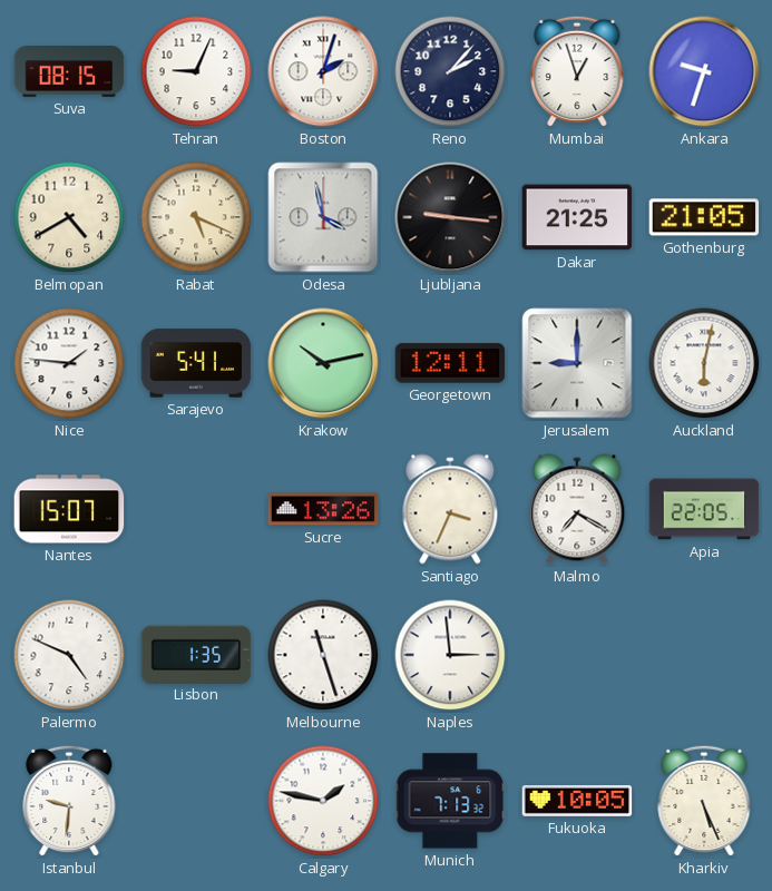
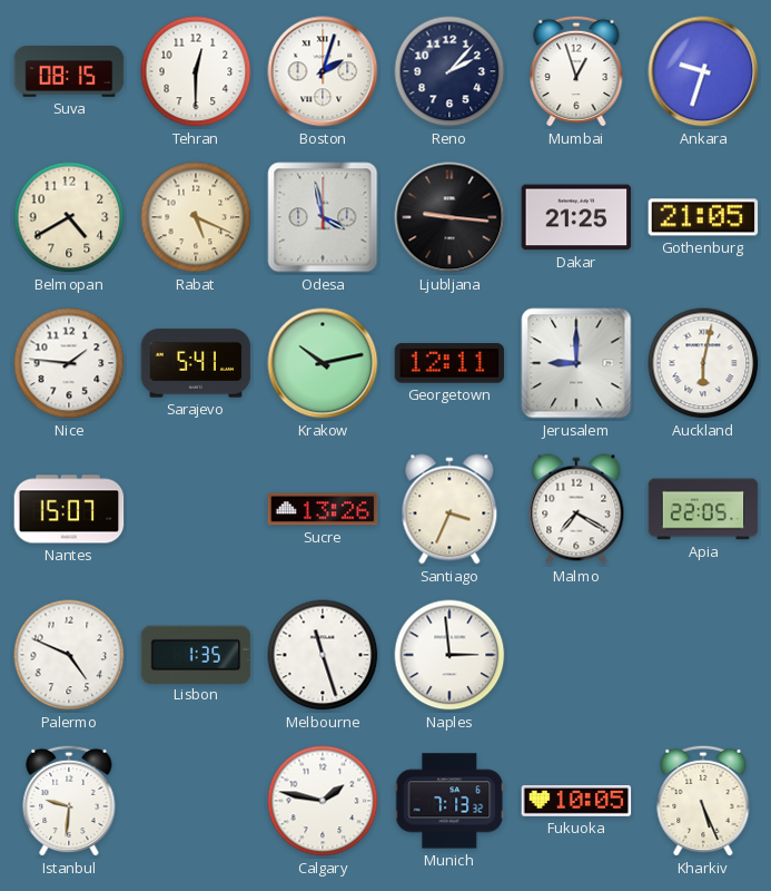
Tehran: 9:04 -> 12:30
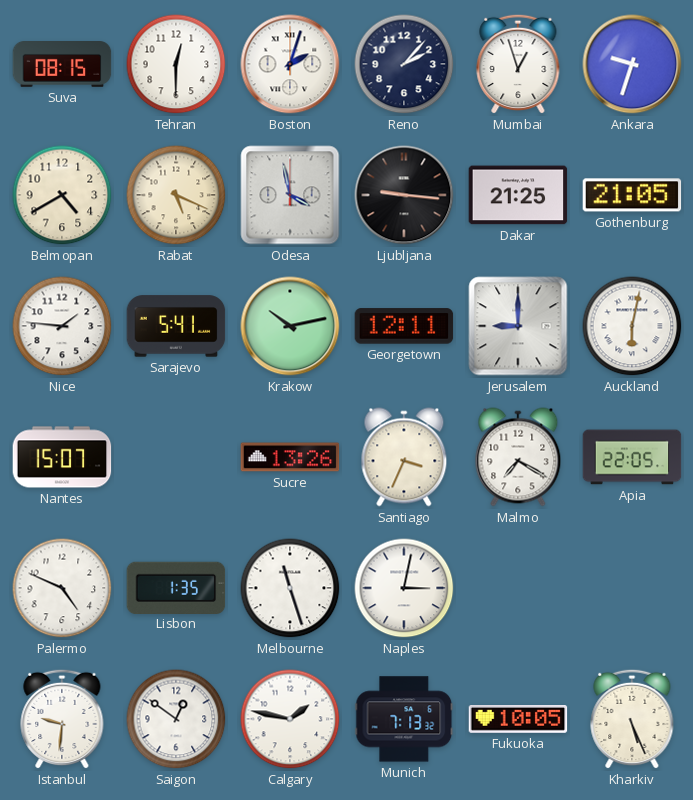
Naples: 2:59 -> 3:02
Saigon: none -> 12:51
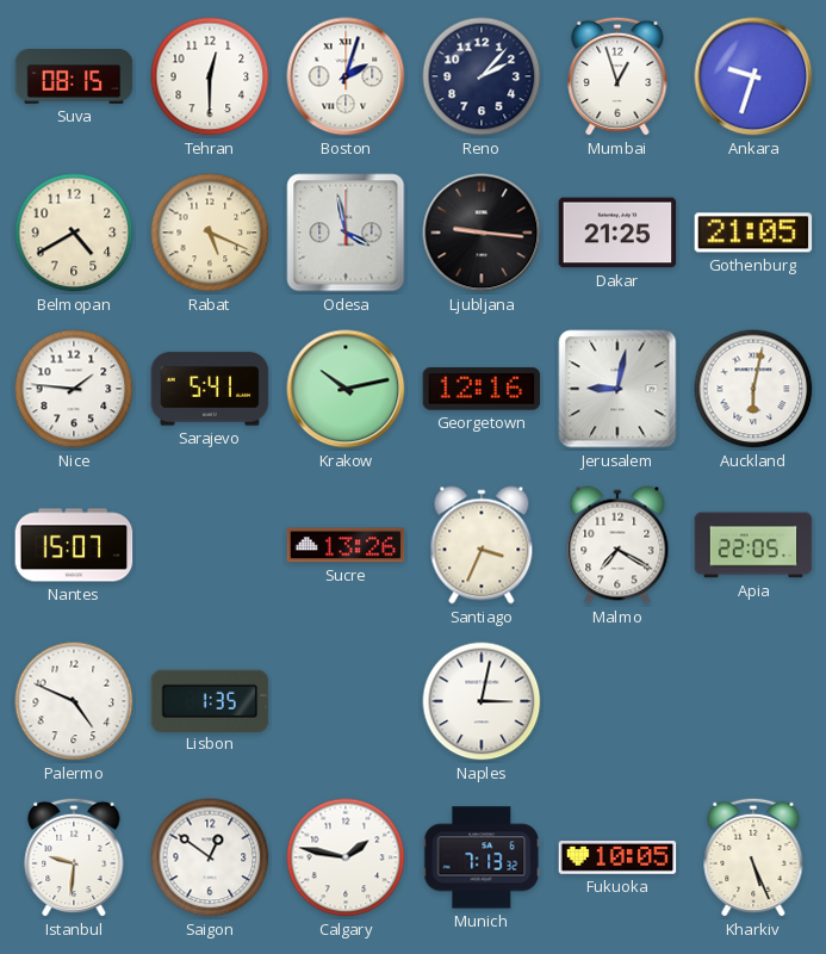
Georgetown: 12:11 -> 12:16
Jerusalem: 9:00 -> 9:02
Melbourne: 11:27 -> none
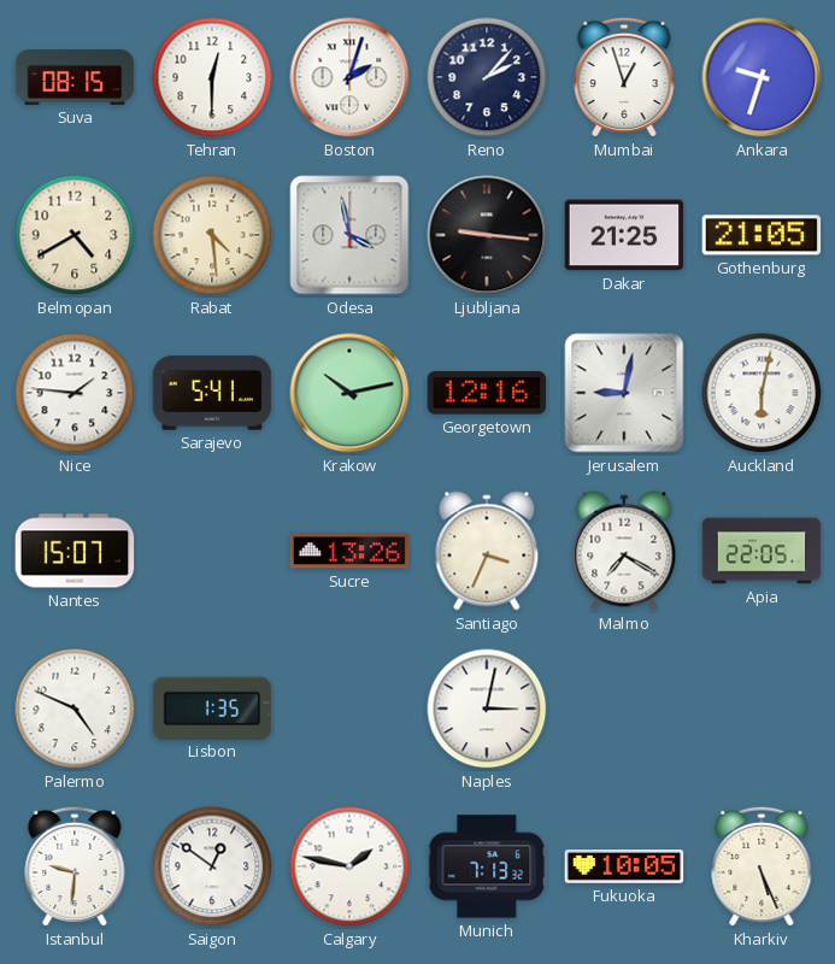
Rabat: 5:19 -> 4:29
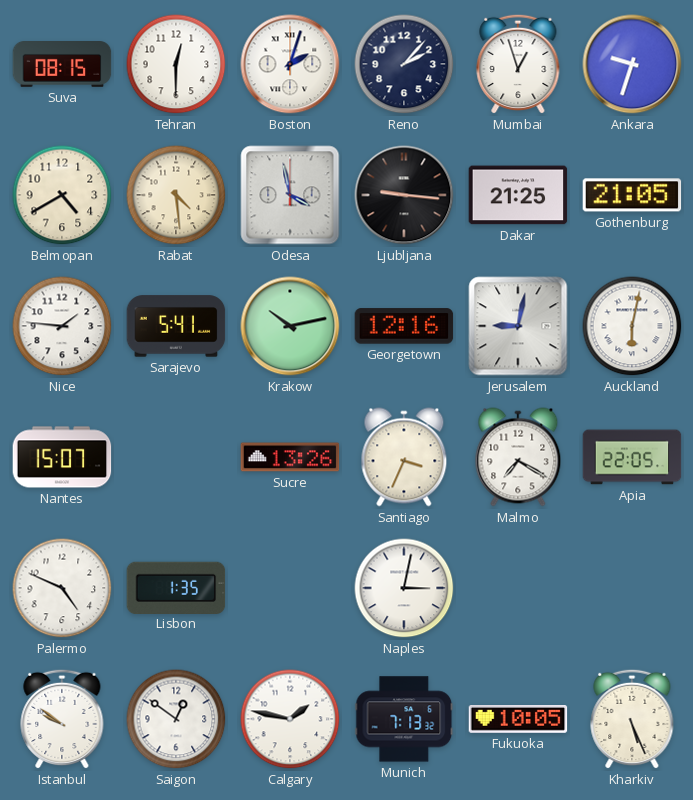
Istanbul: 9:31 -> 9:51
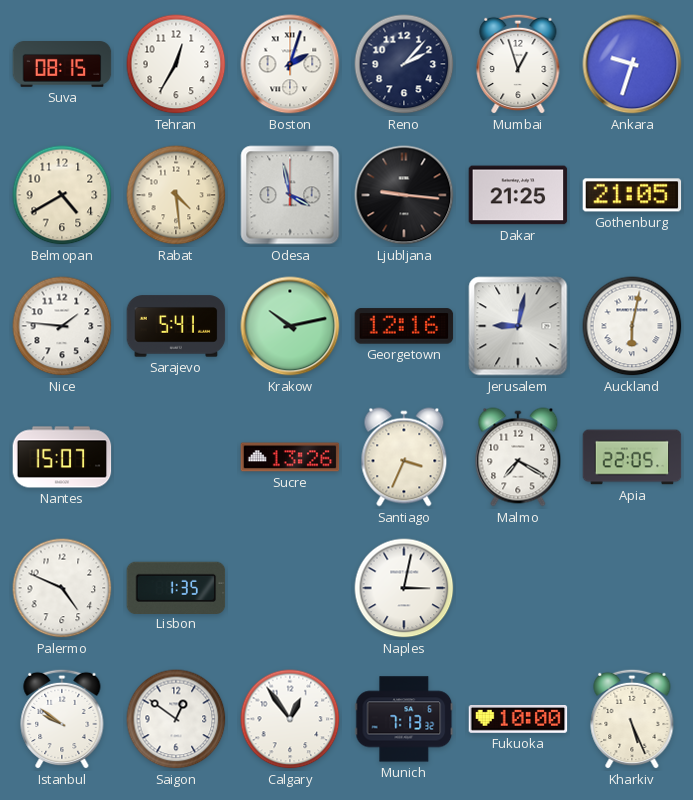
Tehran: 12:30 -> 12:35
Calgary: 1:47 -> 12:54
Fukuoka: 10:05 -> 10:00
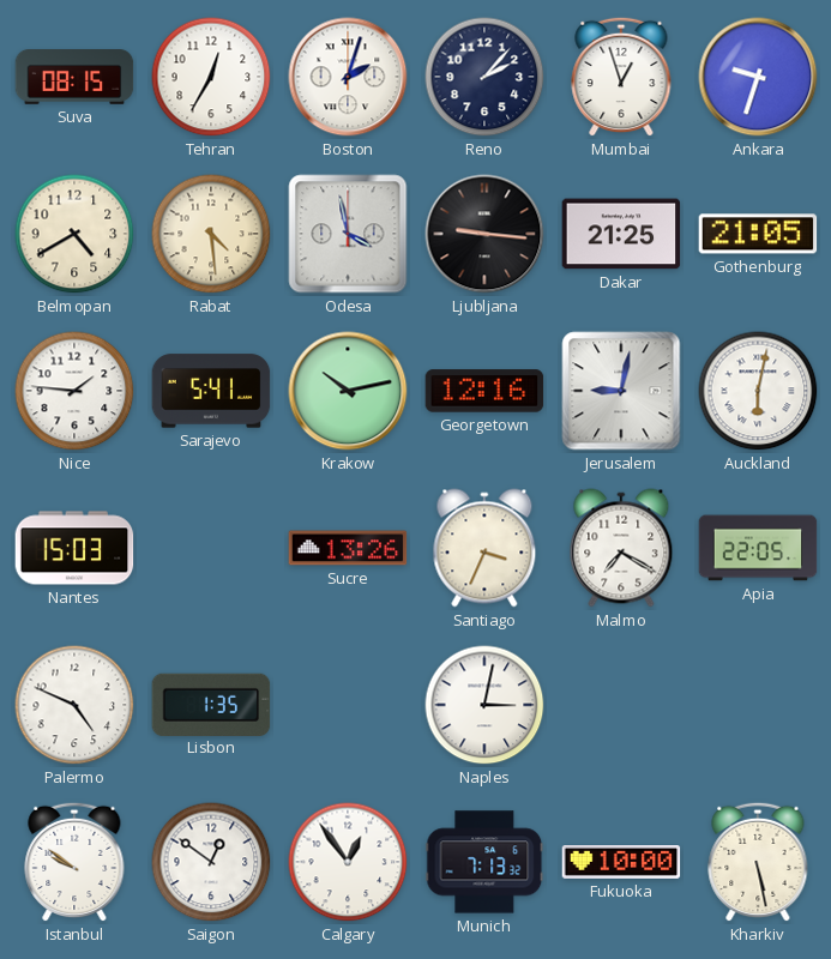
Nantes: 15:07 -> 15:03
Kharkiv: 5:26 -> 5:28
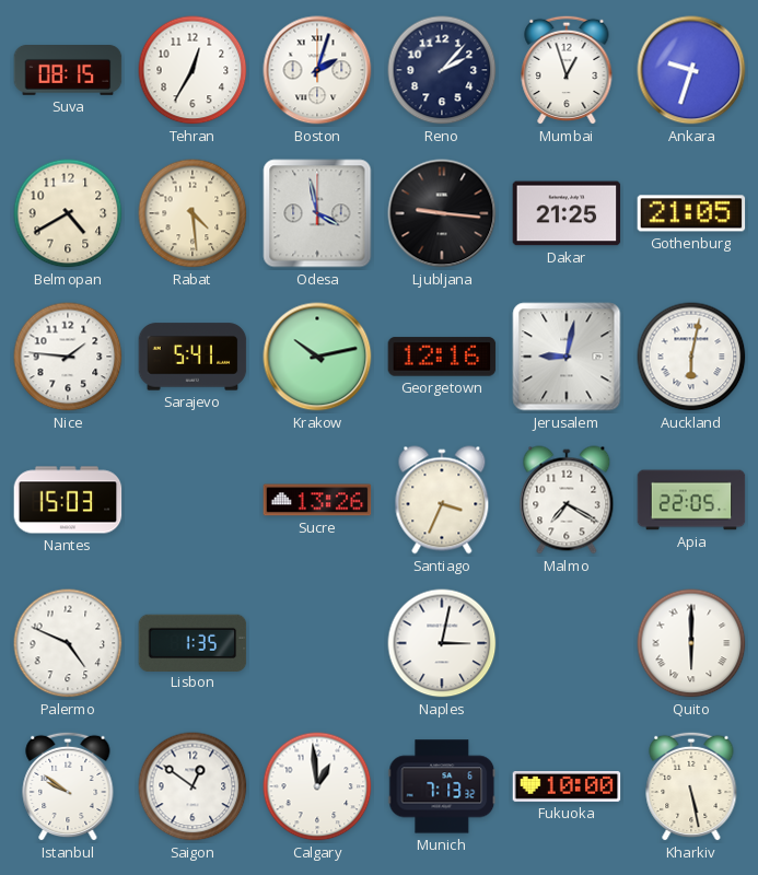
Quito: none -> 6:00
Calgary: 12:54 -> 12:59
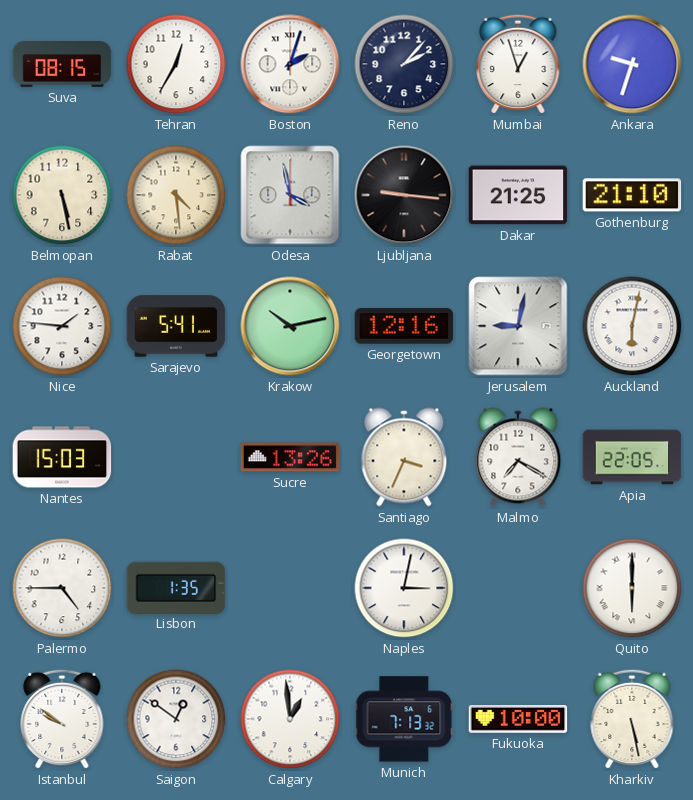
Belmopan: 4:40 -> 5:28
Gothenburg: 21:05 -> 21:10
Palermo: 4:49 -> 4:45
